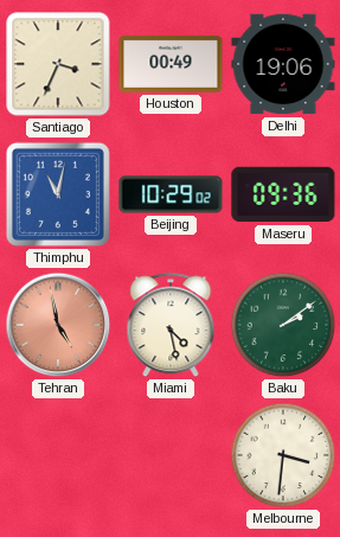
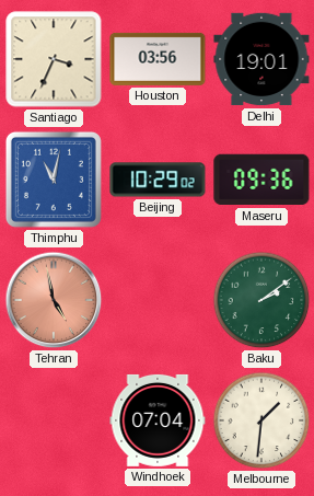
Houston: 00:49 -> 03:56
Delhi: 19:06 -> 19:01
Miami: 4:28 -> none
Windhoek: none -> 07:04
Melbourne: 3:31 -> 1:31
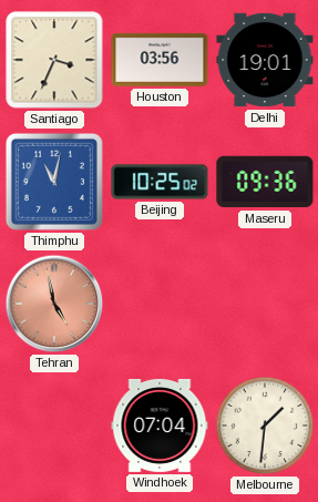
Beijing: 10:29 -> 10:25
Baku: 2:09 -> none
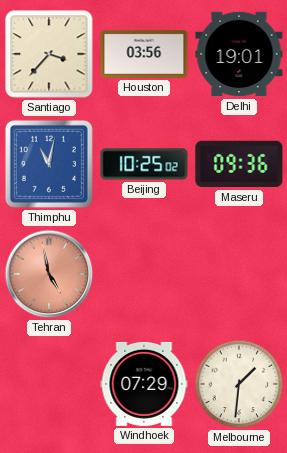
Santiago: 3:34 -> 3:37
Windhoek: 07:04 -> 07:29
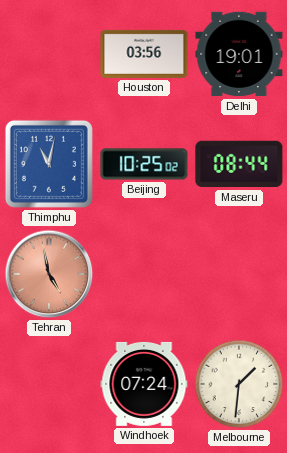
Santiago: 3:37 -> none
Maseru: 09:36 -> 08:44
Windhoek: 07:29 -> 07:24
